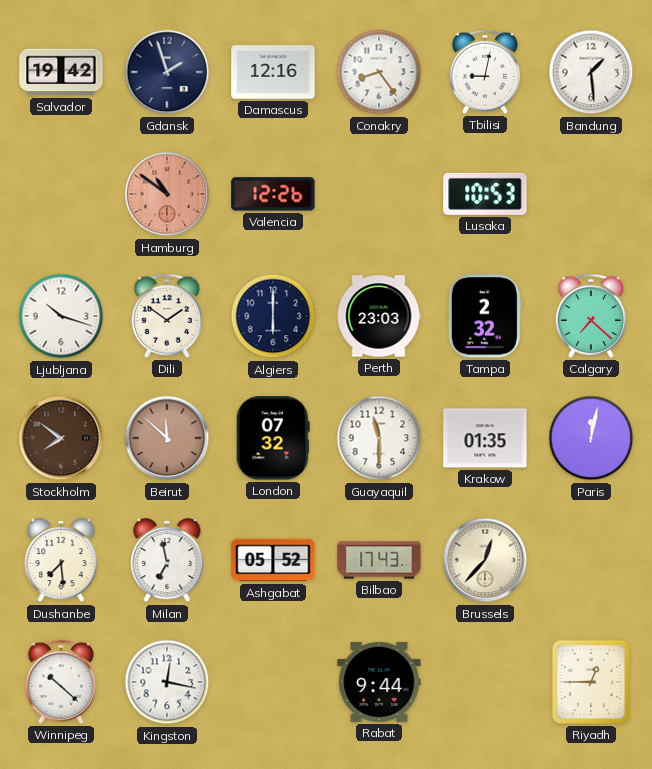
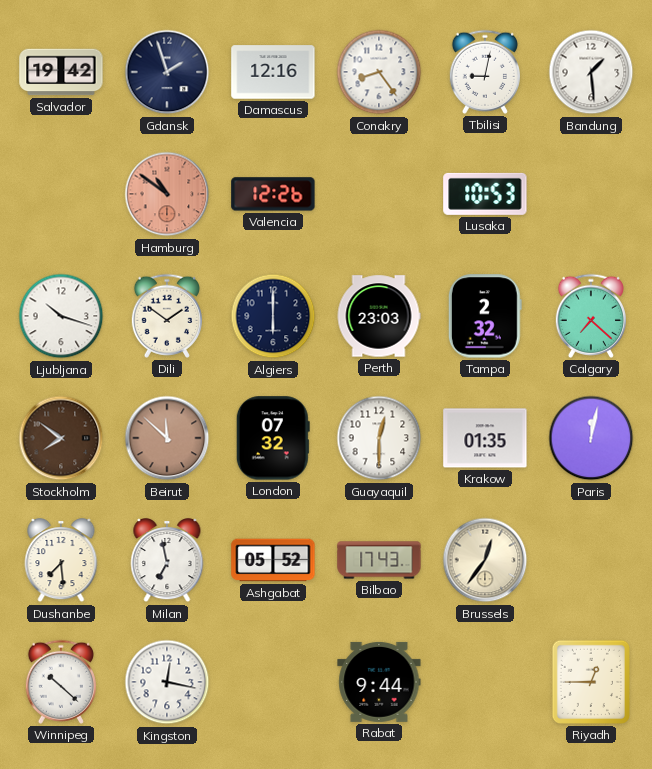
Guayaquil: 11:30 -> 12:30
Brussels: 12:37 -> 12:36
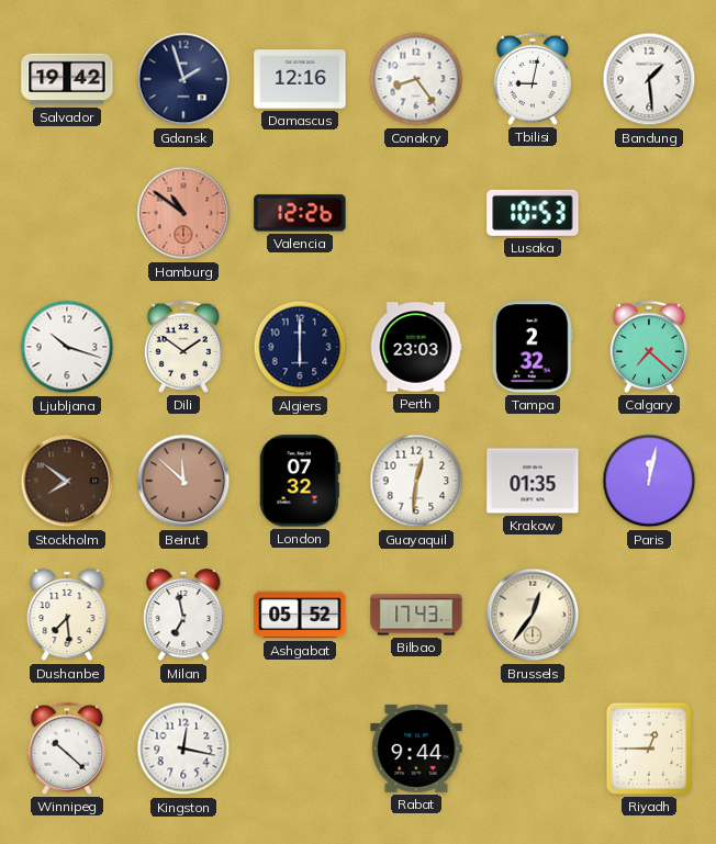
Guayaquil: 12:30 -> 12:31
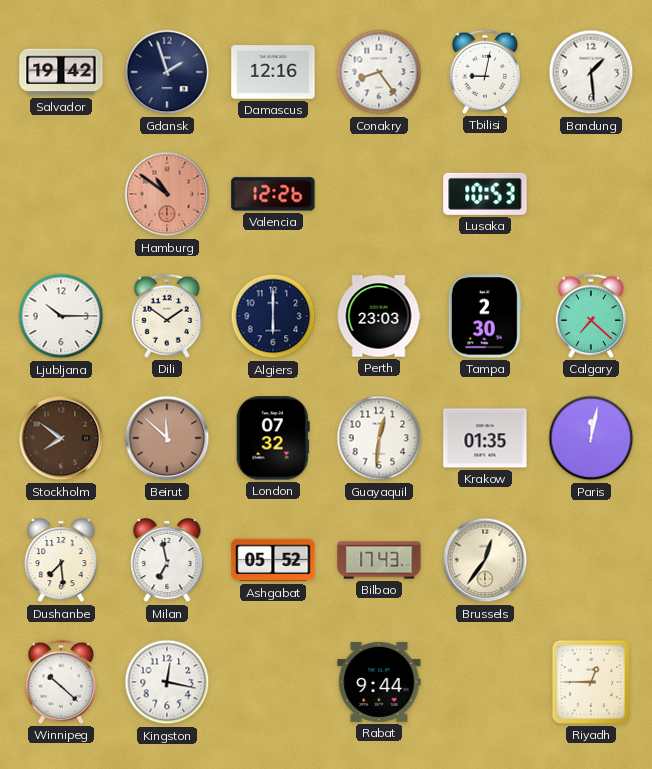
Ljubljana: 10:18 -> 10:15
Tampa: 2:32 -> 2:30
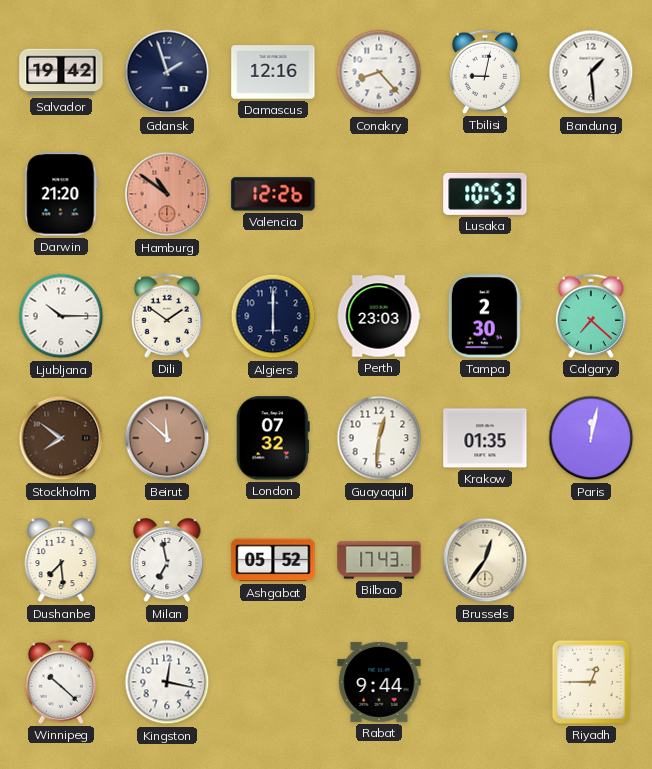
Conakry: 8:24 -> 8:23
Darwin: none -> 21:20
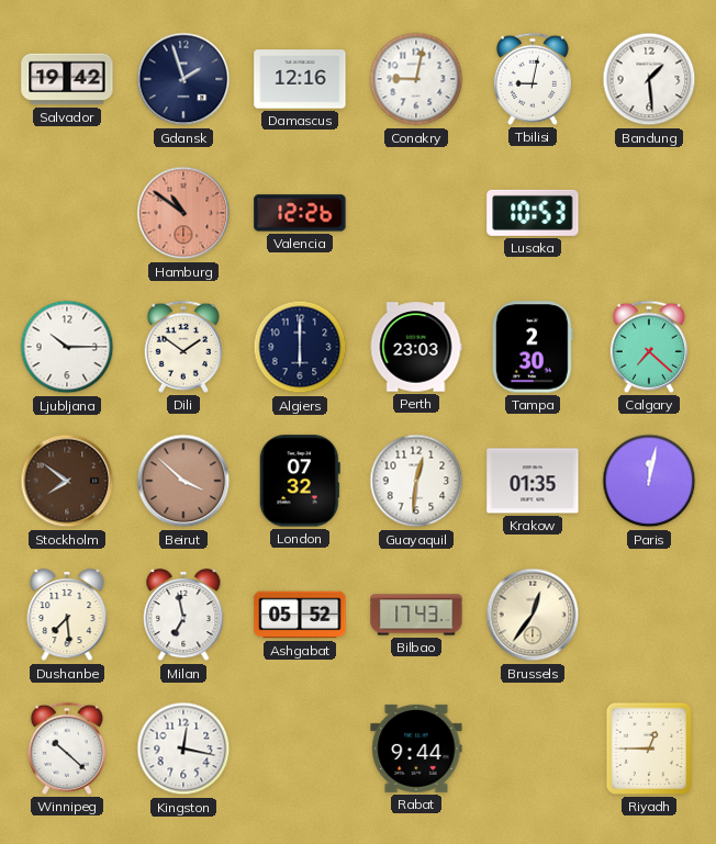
Conakry: 8:23 -> 9:02
Darwin: 21:20 -> none
Beirut: 11:52 -> 3:52
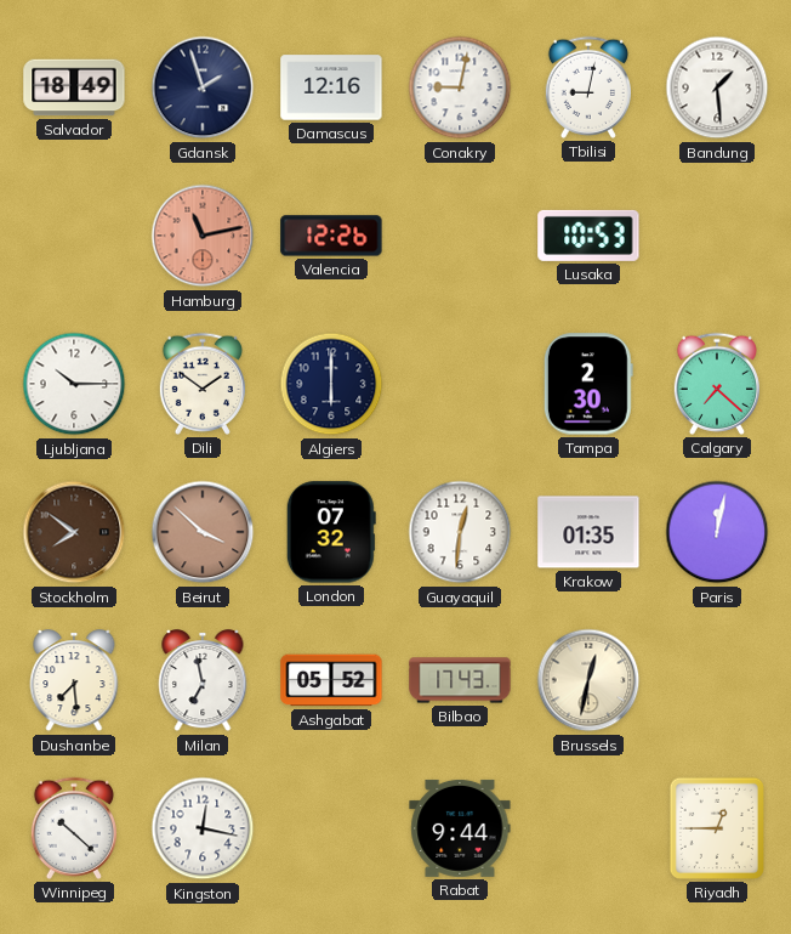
Salvador: 19:42 -> 18:49
Hamburg: 10:51 -> 11:13
Perth: 23:03 -> none
Brussels: 12:36 -> 12:32
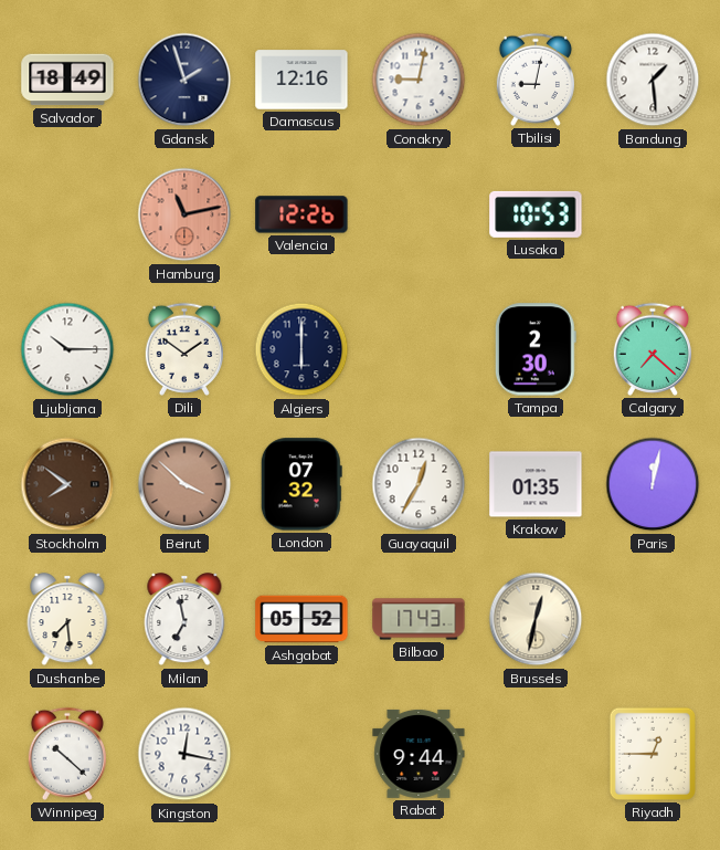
Guayaquil: 12:31 -> 12:35
